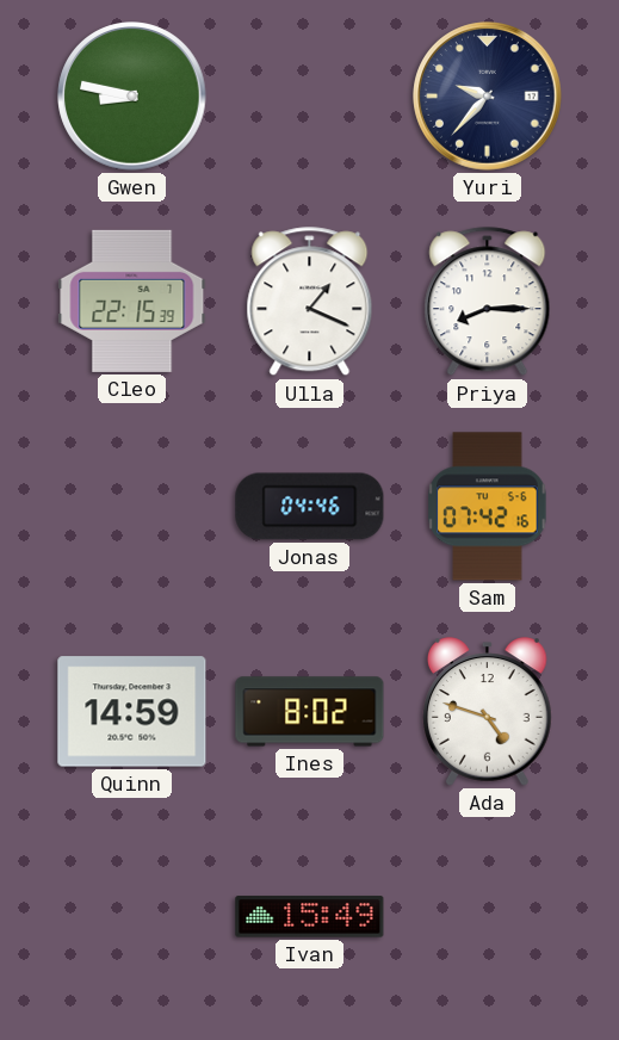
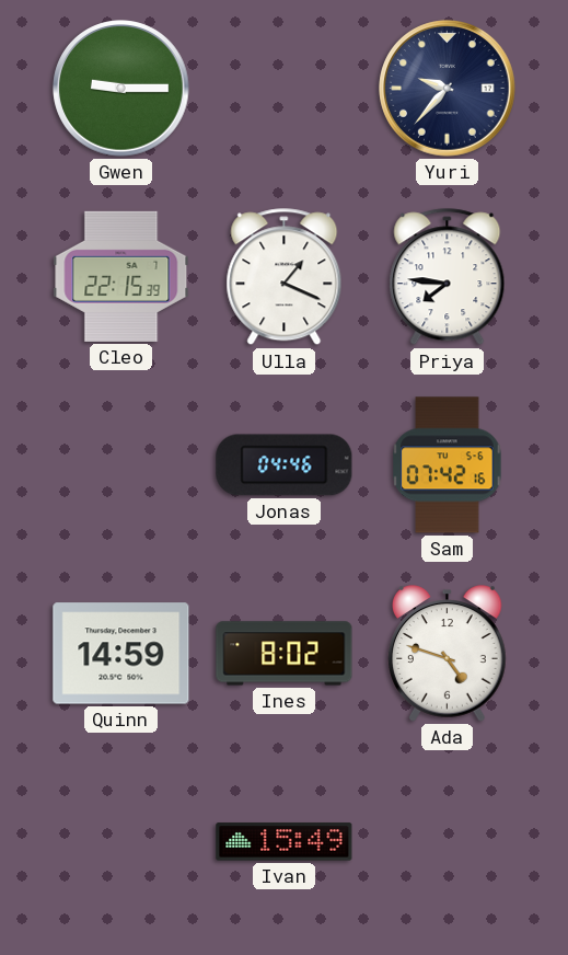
Gwen: 8:47 -> 9:15
Priya: 8:15 -> 7:46
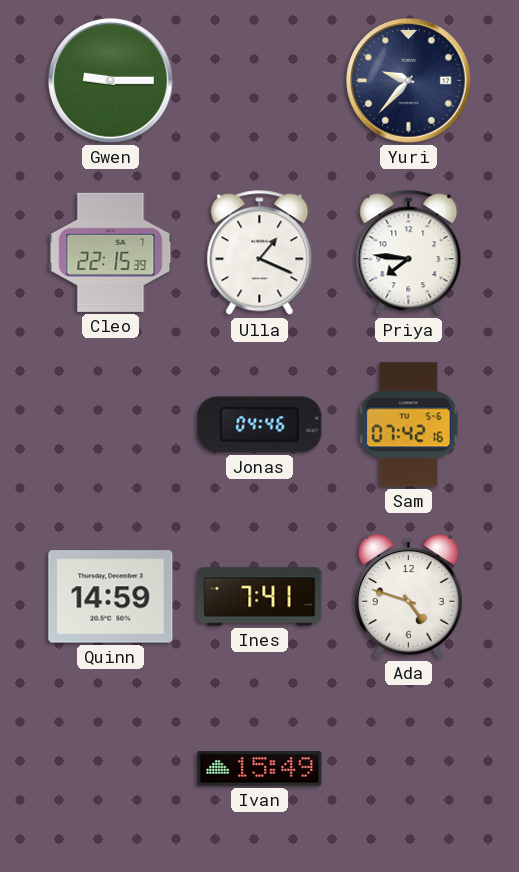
Ines: 8:02 -> 7:41
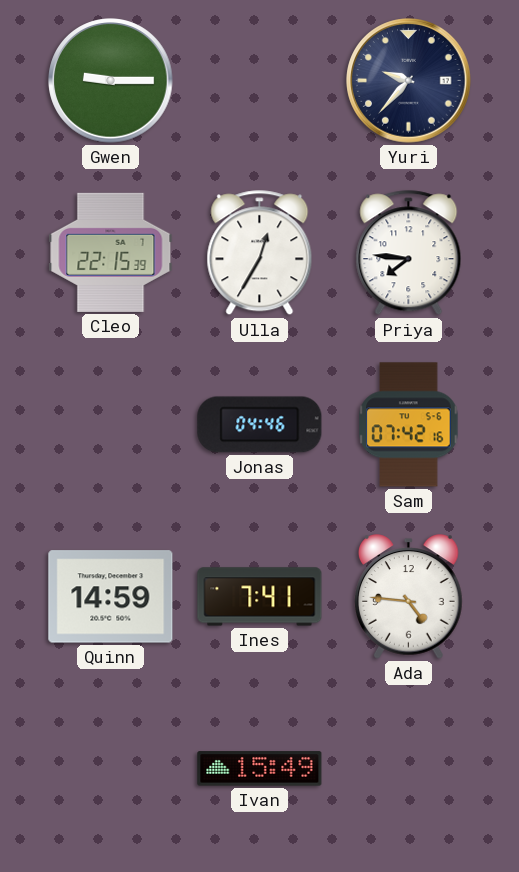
Ulla: 1:19 -> 12:35
Ada: 4:48 -> 4:46
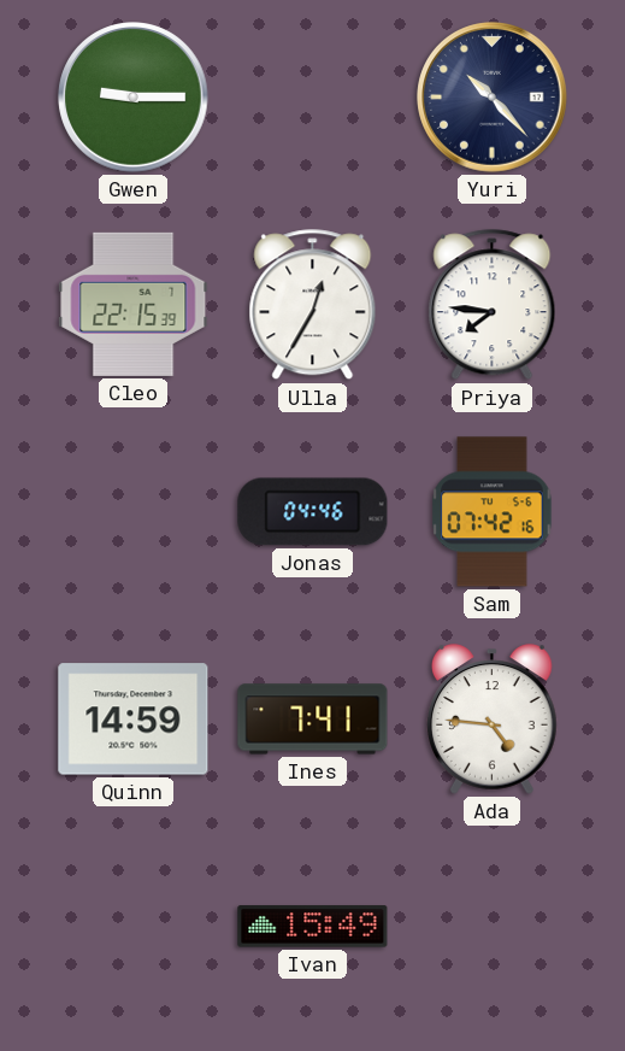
Yuri: 9:37 -> 10:23
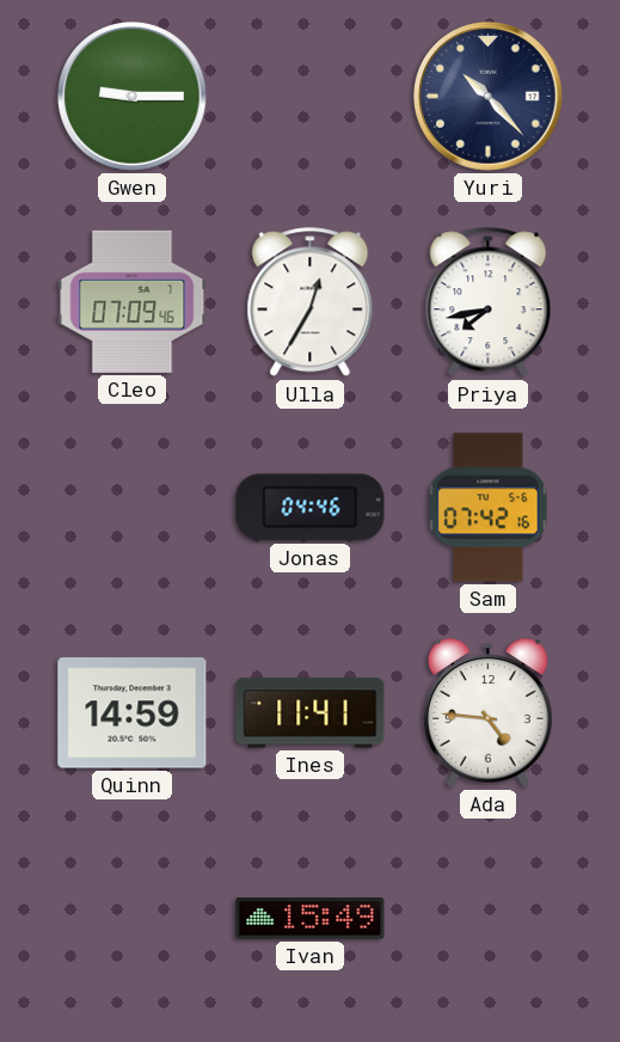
Cleo: 22:15 -> 07:09
Priya: 7:46 -> 7:43
Ines: 7:41 -> 11:41
